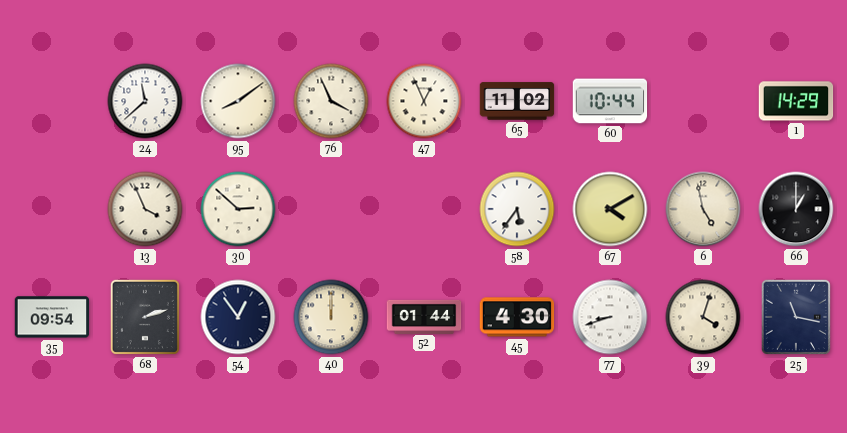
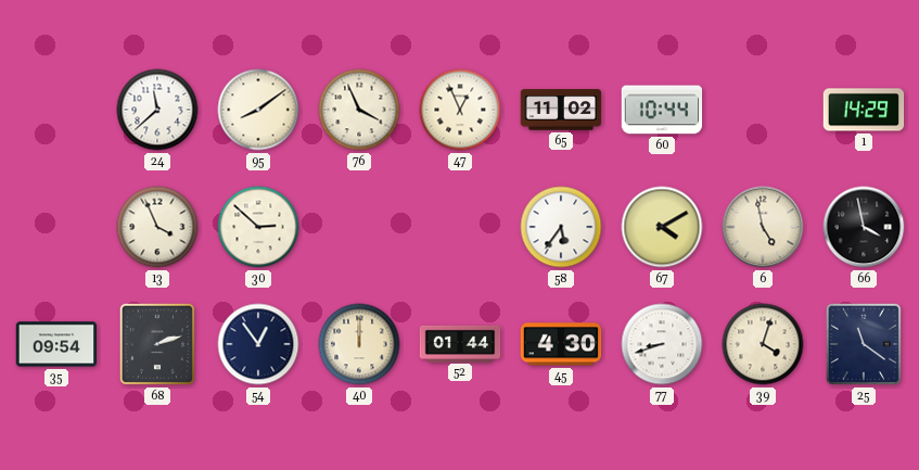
66: 1:00 -> 3:58
25: 11:17 -> 11:21
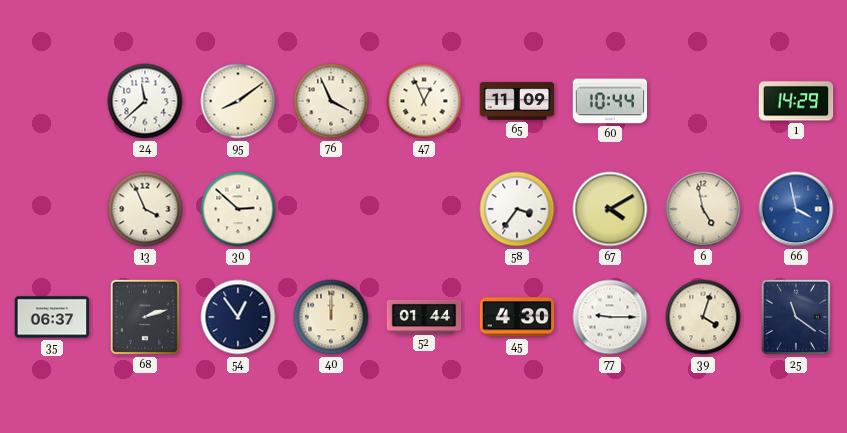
65: 11:02 -> 11:09
58: 5:36 -> 3:36
66 dial: black -> blue
35: 09:54 -> 06:37
77: 8:42 -> 9:15
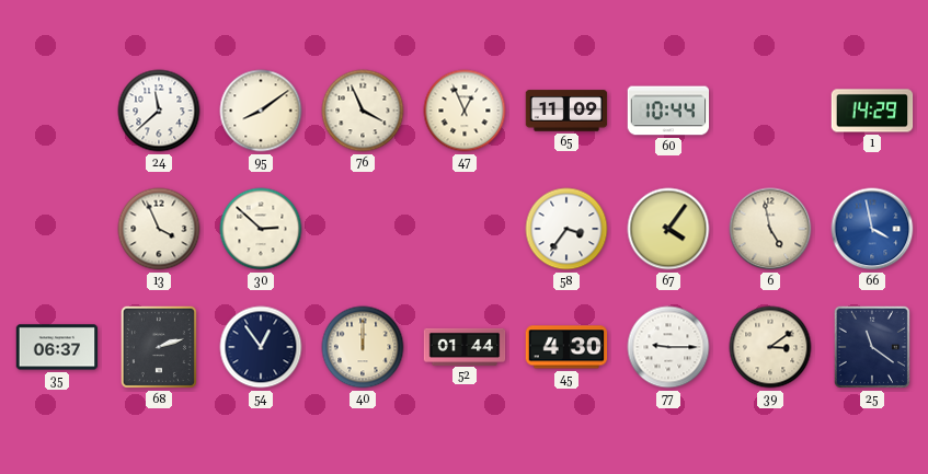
67: 4:10 -> 4:06
39: 4:03 -> 3:09
